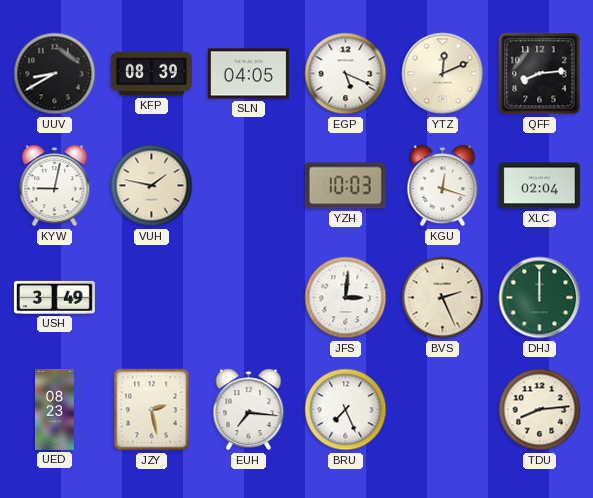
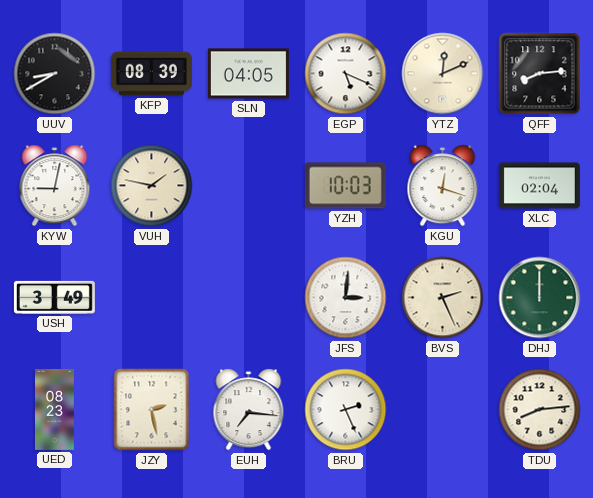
BRU: 7:26 -> 2:26
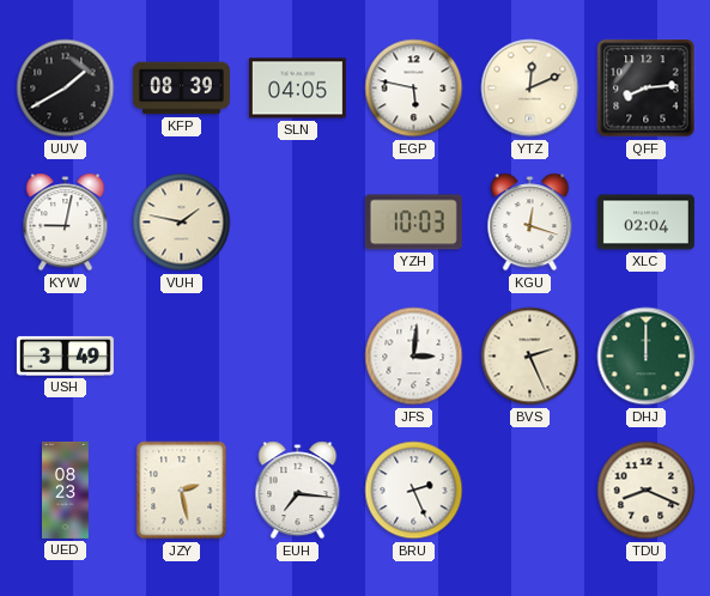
UUV: 8:40 -> 1:40
EGP: 5:19 -> 5:47
TDU: 8:14 -> 8:19
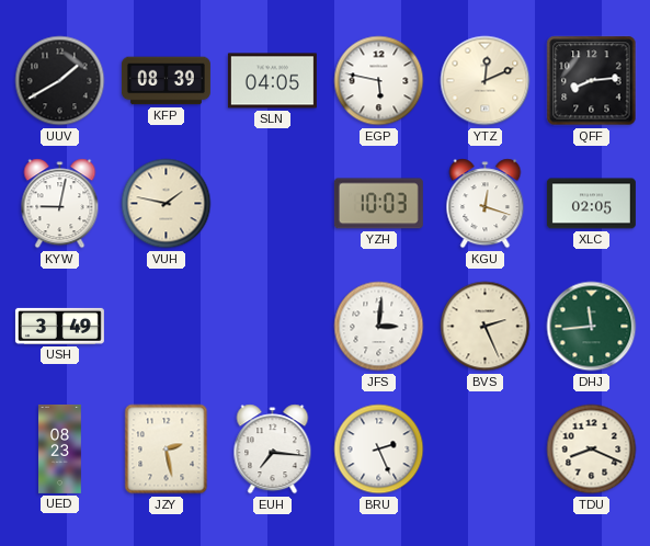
XLC: 02:04 -> 02:05
DHJ: 12:00 -> 11:44
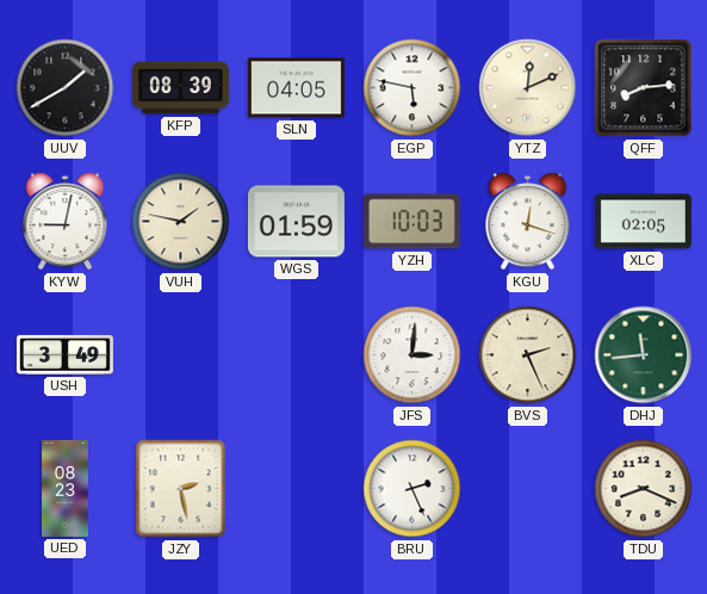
WGS: none -> 01:59
EUH: 7:16 -> none
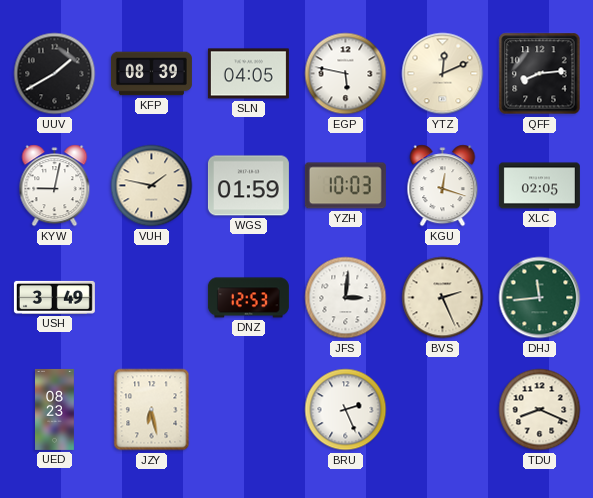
DNZ: none -> 12:53
JZY: 2:28 -> 6:28
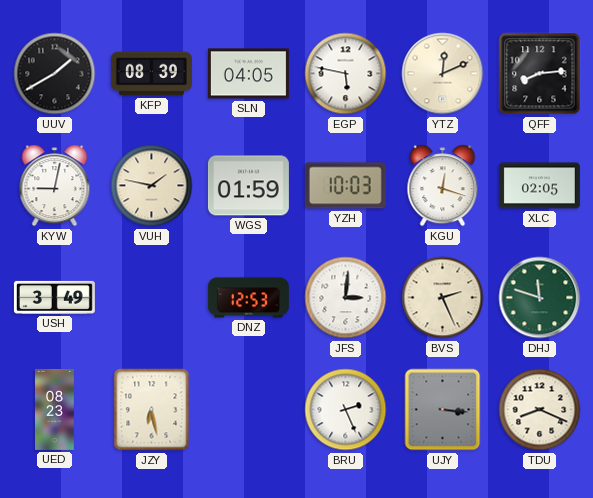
DHJ: 11:44 -> 11:48
UJY: none -> 3:16
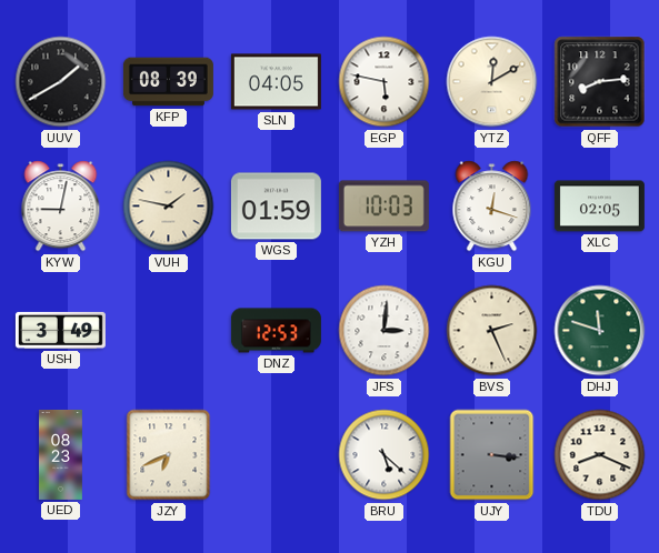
YTZ: 12:11 -> 12:10
JZY: 6:28 -> 6:41
BRU: 2:26 -> 5:22
